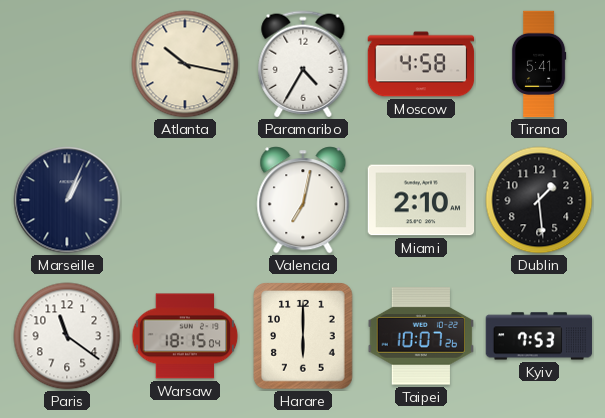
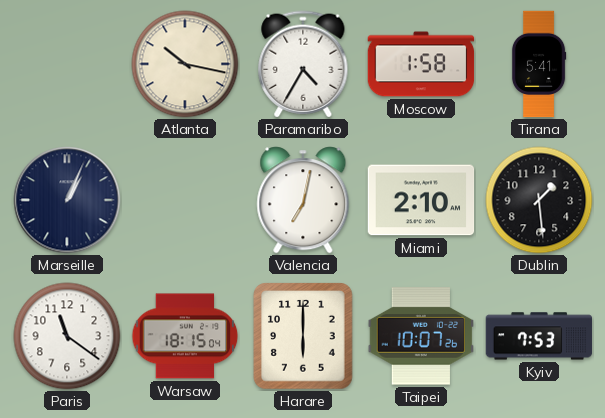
Moscow: 4:58 -> 1:58
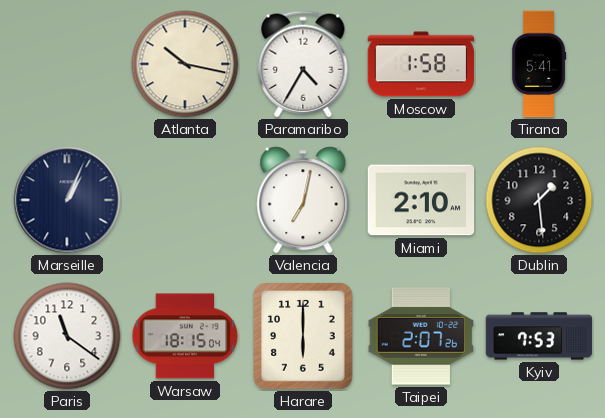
Taipei: 10:07 -> 2:07
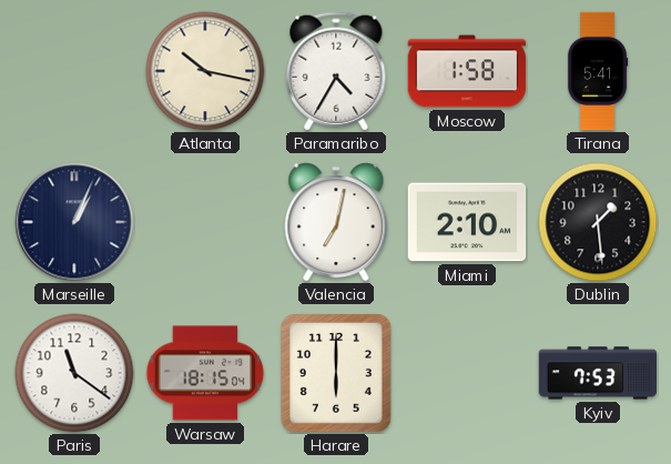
Taipei: 2:07 -> none
